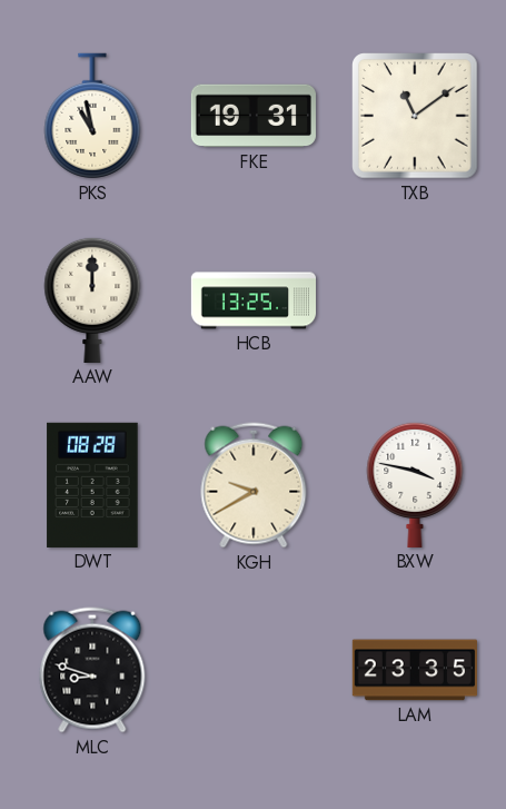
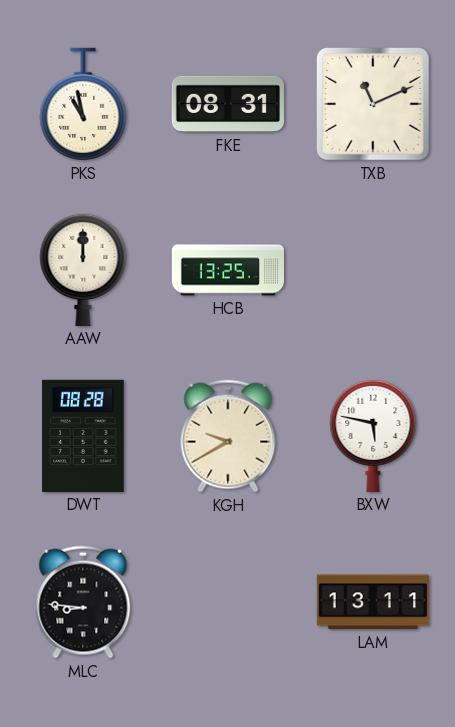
FKE: 19:31 -> 08:31
TXB: 11:09 -> 11:11
BXW: 3:47 -> 5:47
MLC: 8:48 -> 8:46
LAM: 23:35 -> 13:11
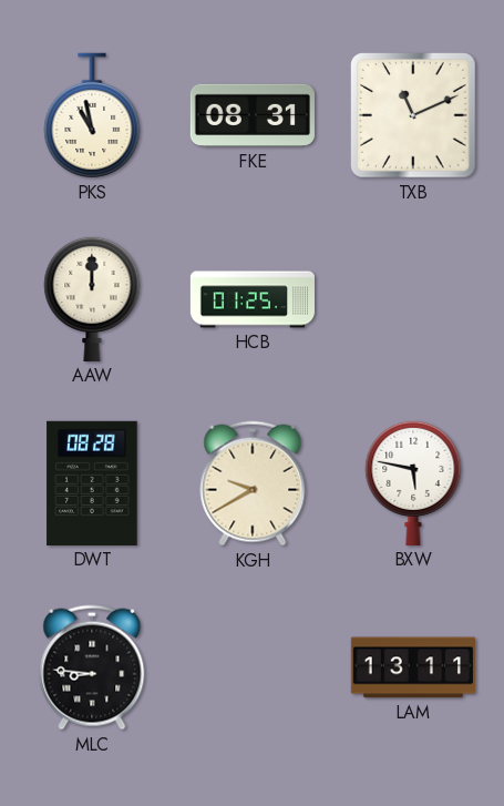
HCB: 13:25 -> 01:25
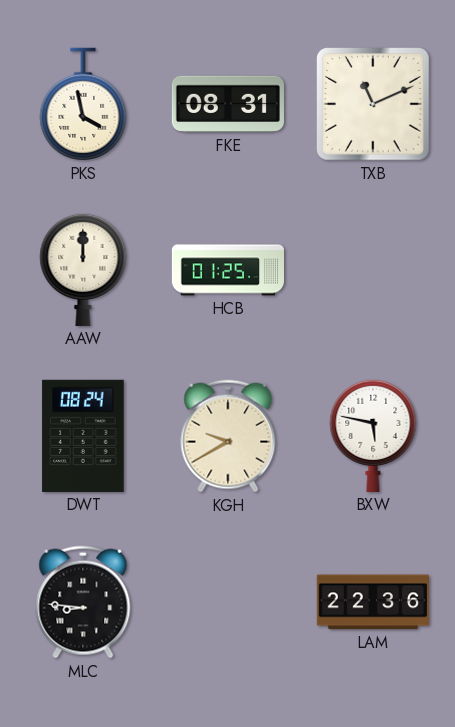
PKS: 10:58 -> 3:58
DWT: 08:28 -> 08:24
LAM: 13:11 -> 22:36
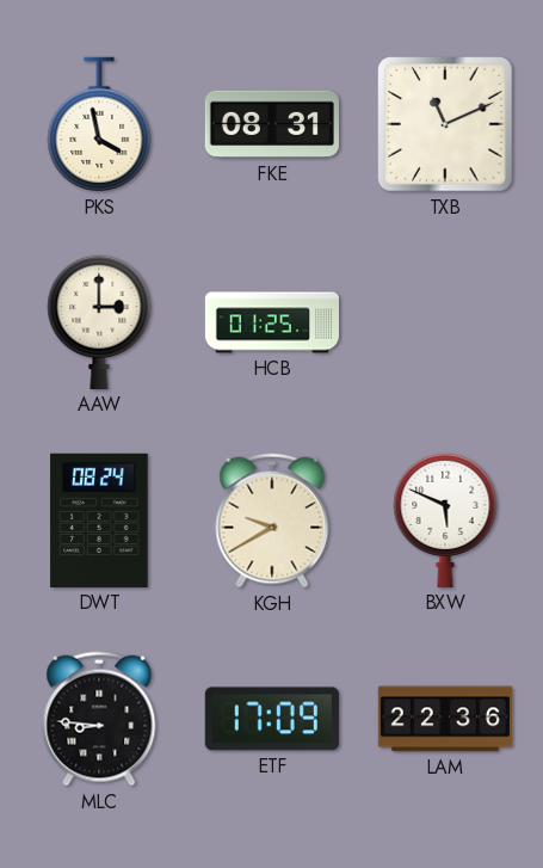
AAW: 12:00 -> 3:00
BXW: 5:47 -> 5:49
ETF: none -> 17:09
